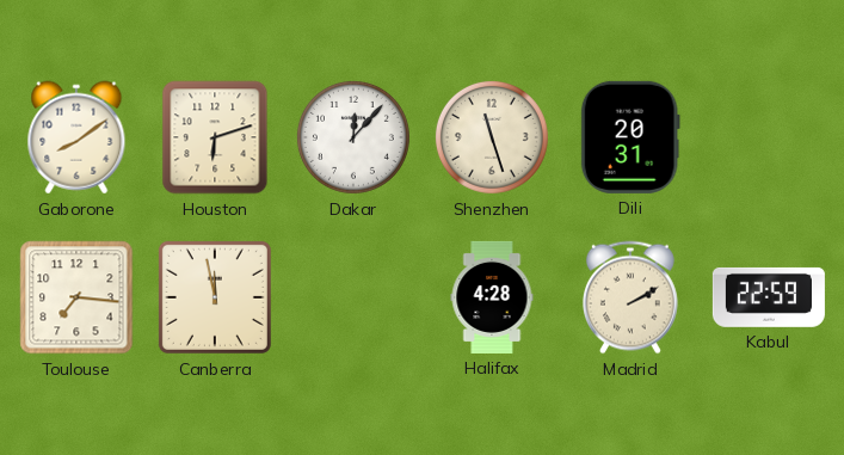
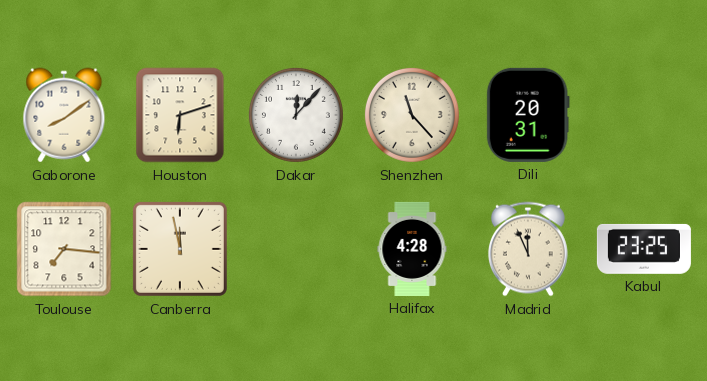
Shenzhen: 11:27 -> 11:23
Madrid: 2:10 -> 11:56
Kabul: 22:59 -> 23:25
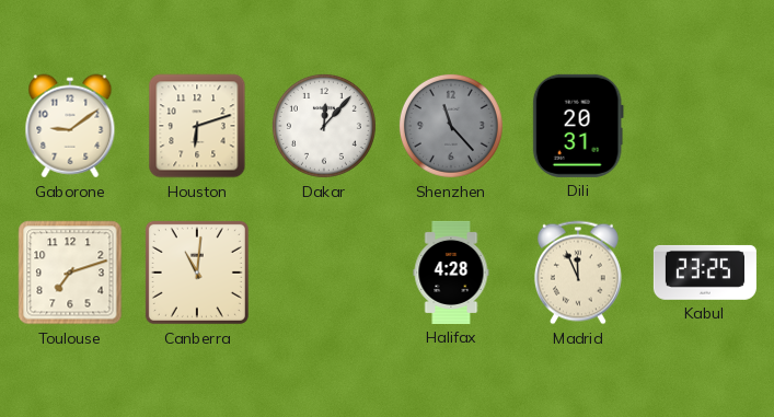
Gaborone: 8:09 -> 9:09
Shenzhen dial: cream -> grey
Toulouse: 7:16 -> 7:12
Canberra: 11:58 -> 11:01
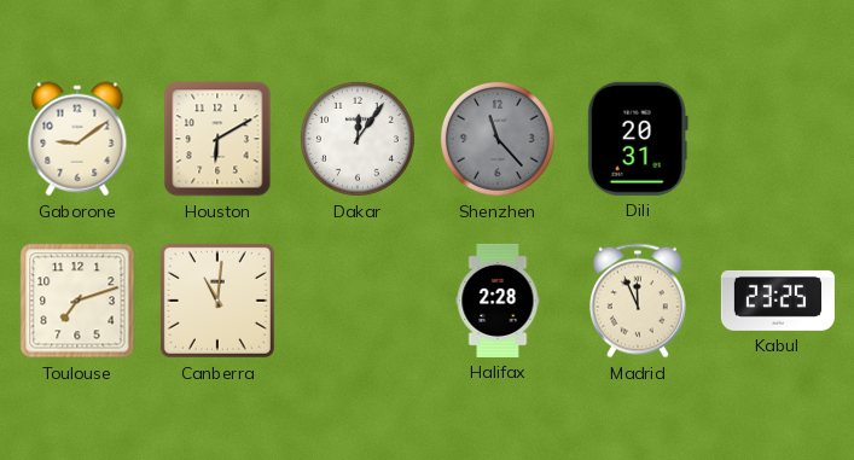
Houston: 6:12 -> 6:10
Dakar: 12:07 -> 12:06
Halifax: 4:28 -> 2:28
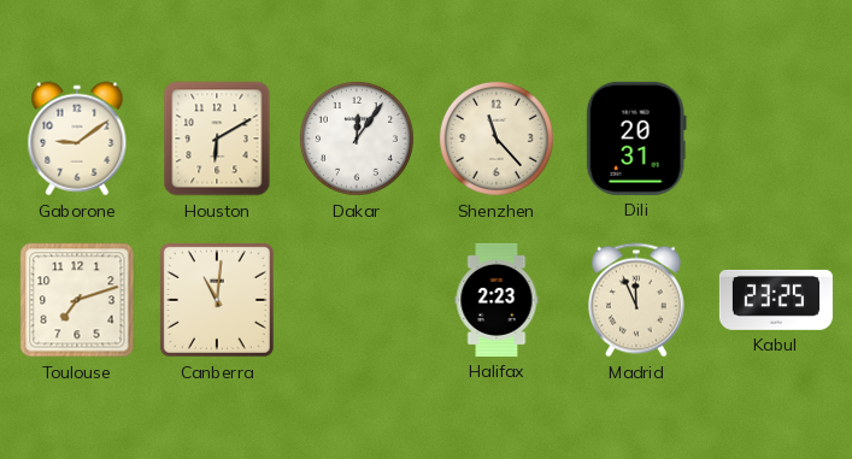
Shenzhen dial: grey -> cream
Halifax: 2:28 -> 2:23
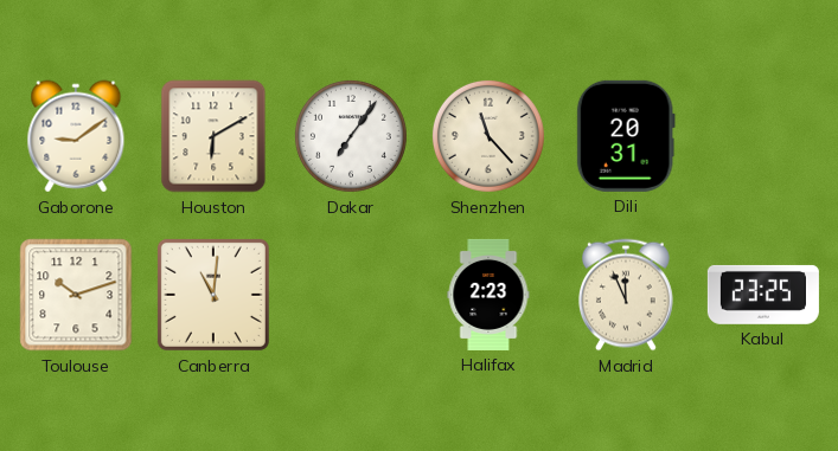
Dakar: 12:06 -> 7:06
Toulouse: 7:12 -> 10:12
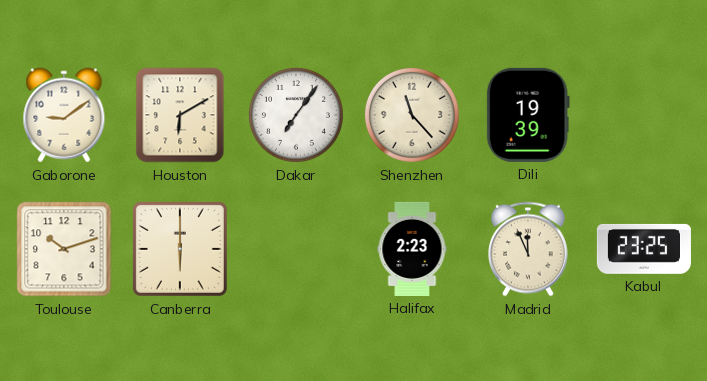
Dili: 20:31 -> 19:39
Canberra: 11:01 -> 6:00
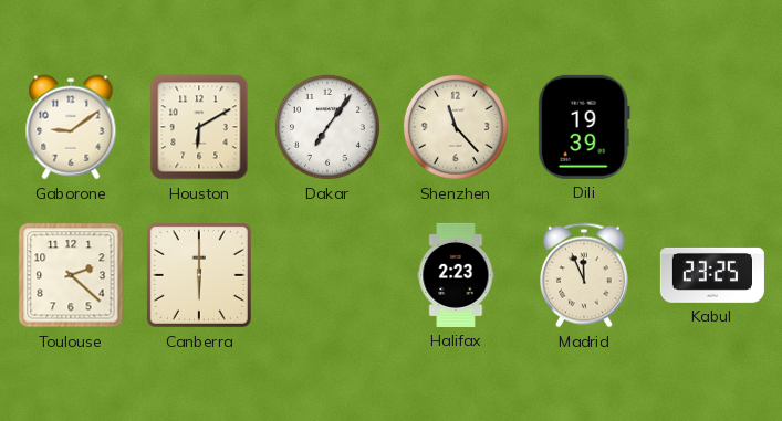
Toulouse: 10:12 -> 2:22
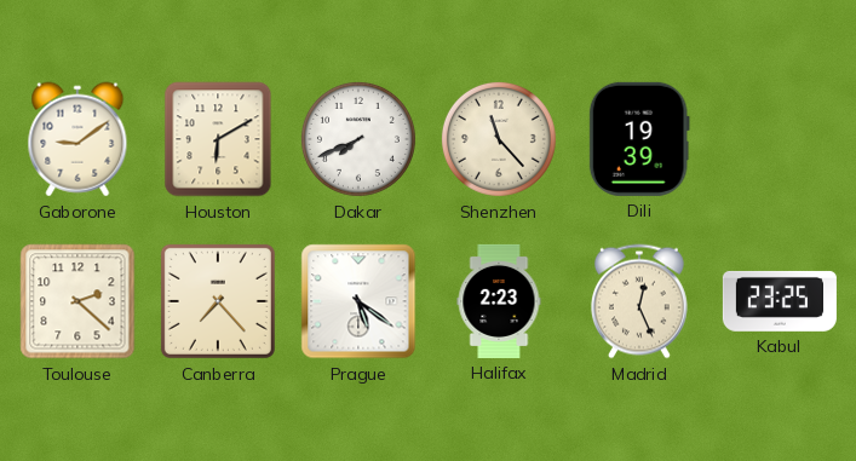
Dakar: 7:06 -> 7:41
Canberra: 6:00 -> 7:23
Prague: none -> 5:21
Madrid: 11:56 -> 12:26
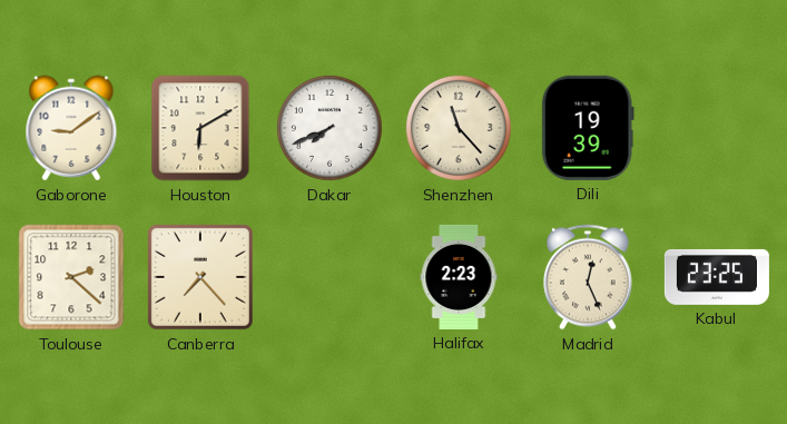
Prague: 5:21 -> none
